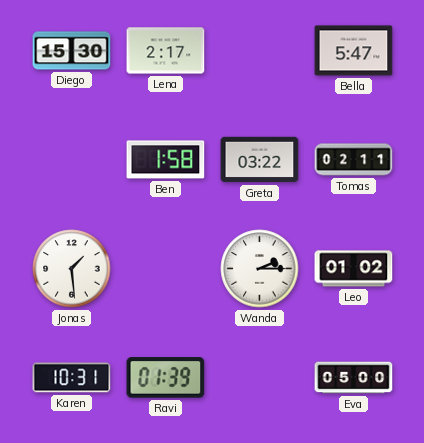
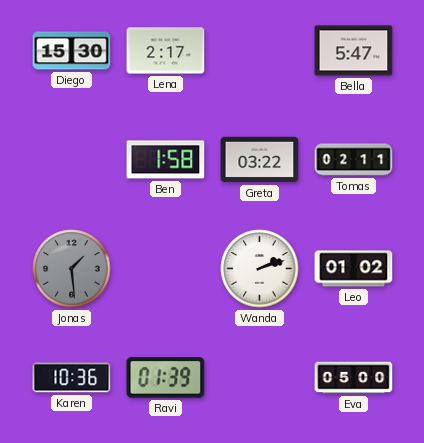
Jonas dial: white -> grey
Wanda: 2:15 -> 2:12
Karen: 10:31 -> 10:36
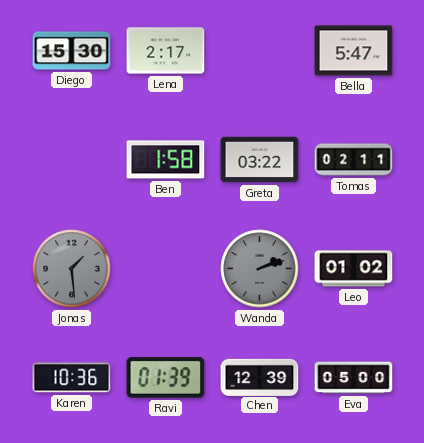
Wanda dial: white -> grey
Chen: none -> 12:39
